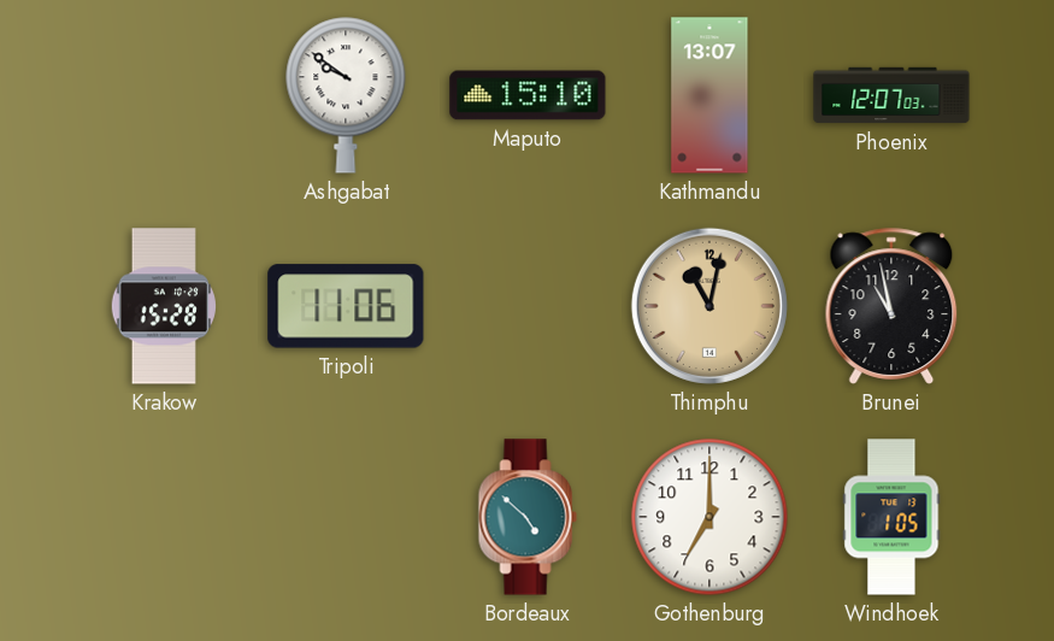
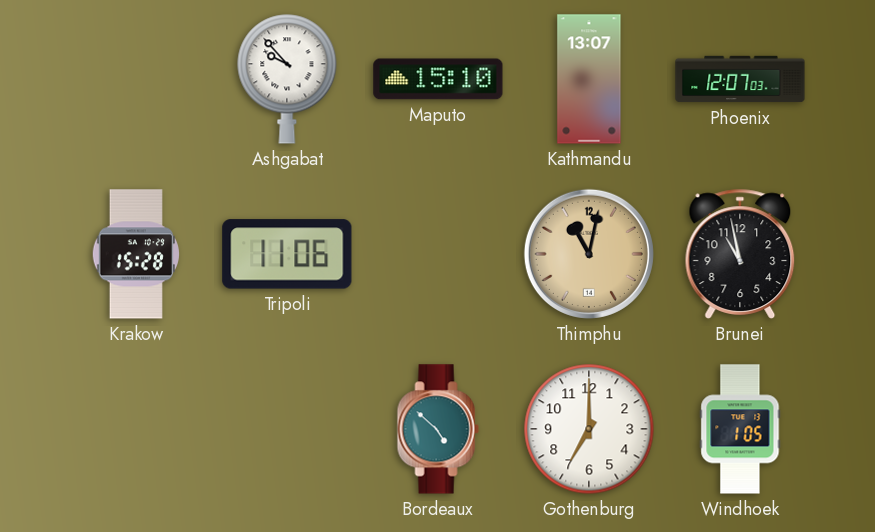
Ashgabat: 9:51 -> 9:53
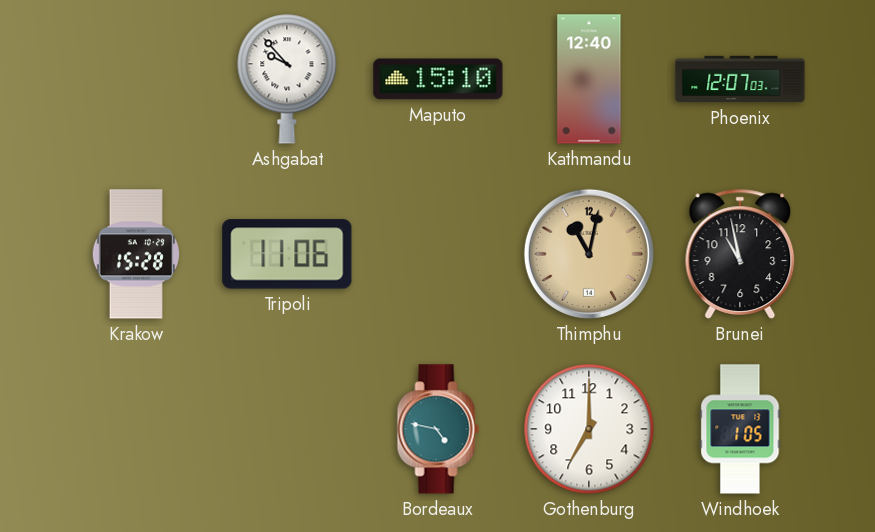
Kathmandu: 13:07 -> 12:40
Bordeaux: 4:52 -> 4:47
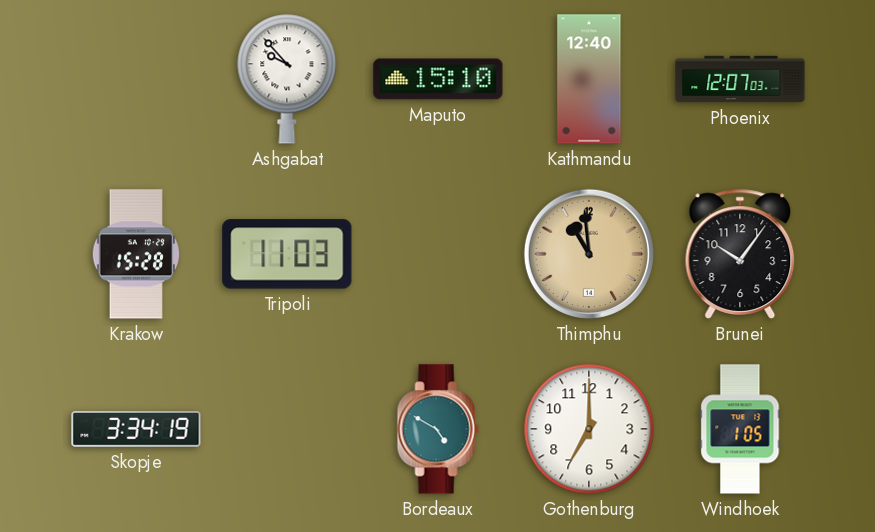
Tripoli: 11:06 -> 11:03
Thimphu: 11:02 -> 10:59
Brunei: 10:58 -> 10:06
Skopje: none -> 3:34
Bordeaux: 4:47 -> 4:50
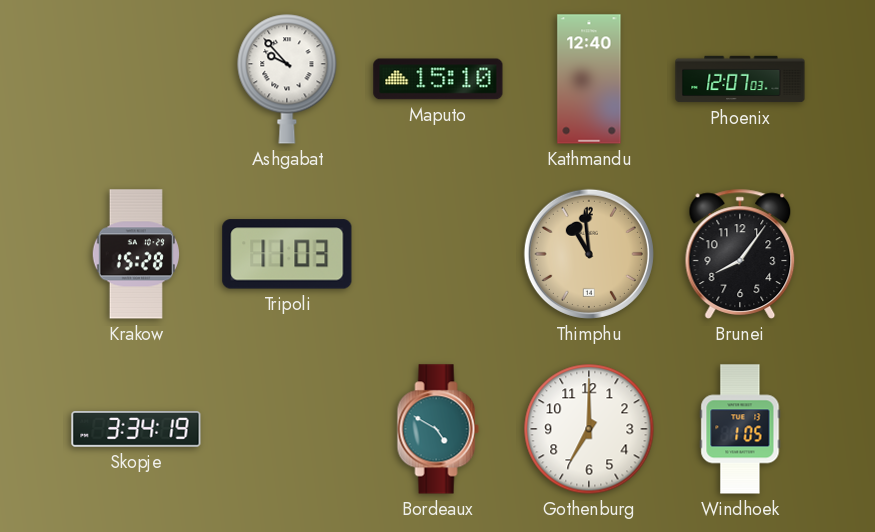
Brunei: 10:06 -> 8:06
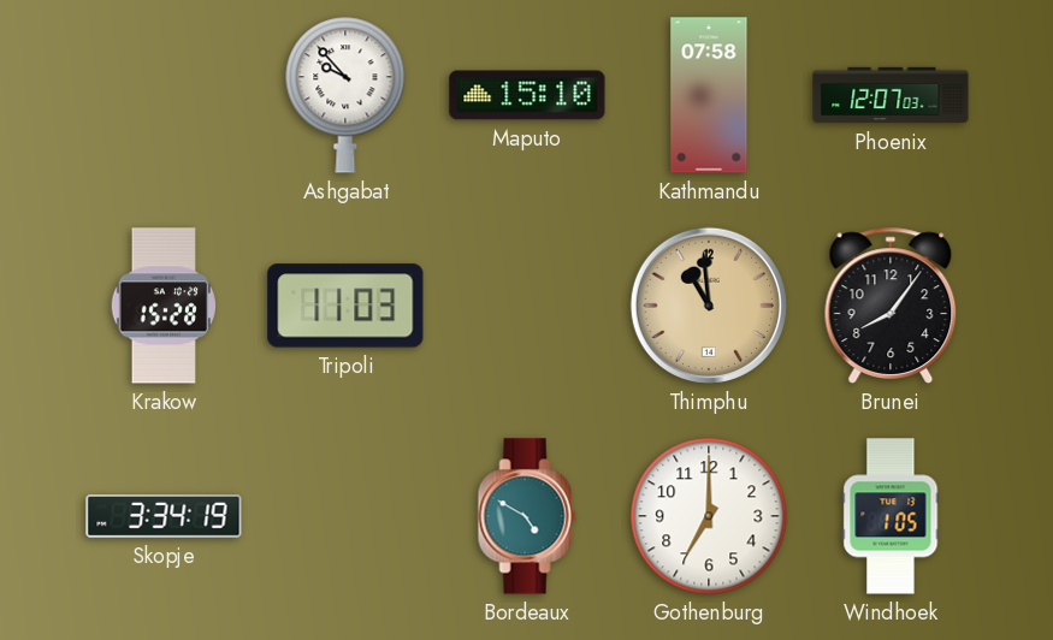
Kathmandu: 12:40 -> 07:58
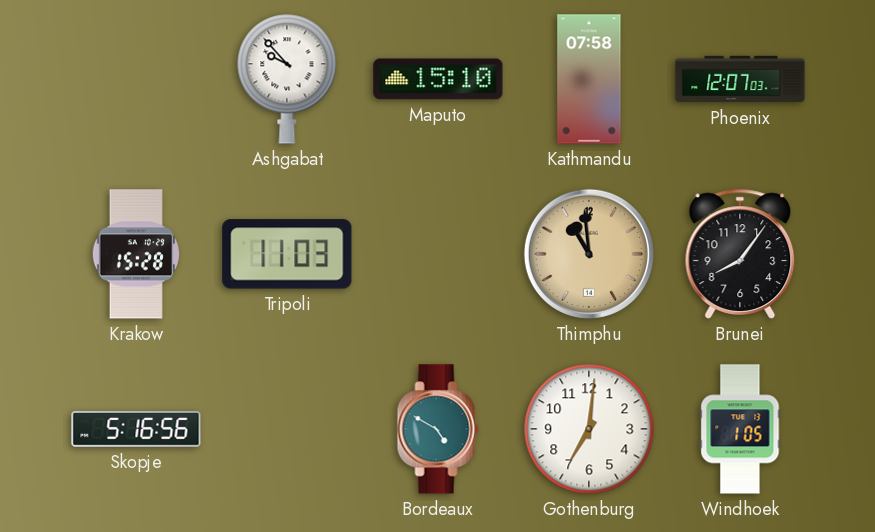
Skopje: 3:34 -> 5:16
Gothenburg: 7:00 -> 7:01
